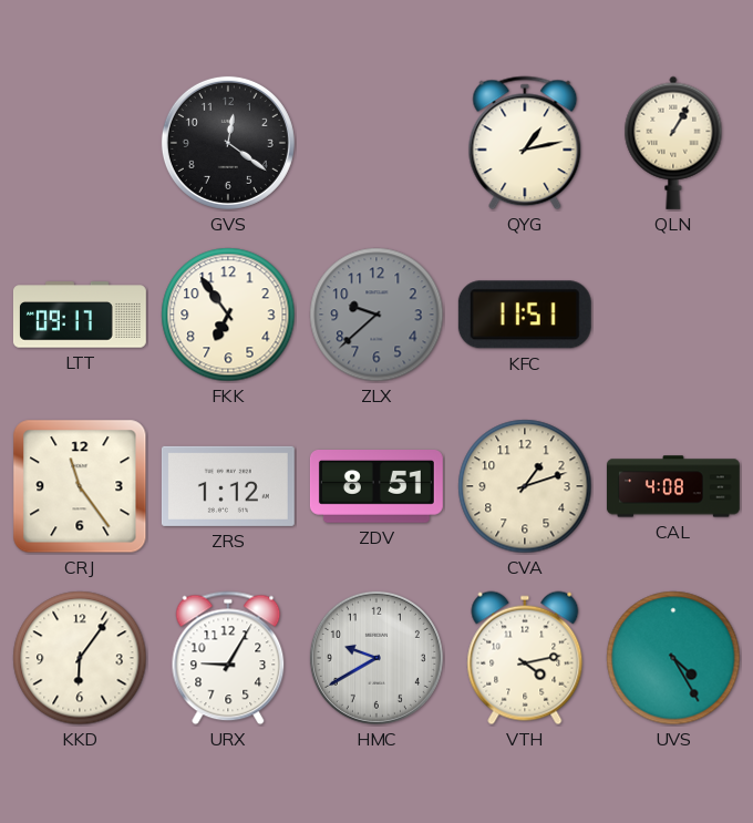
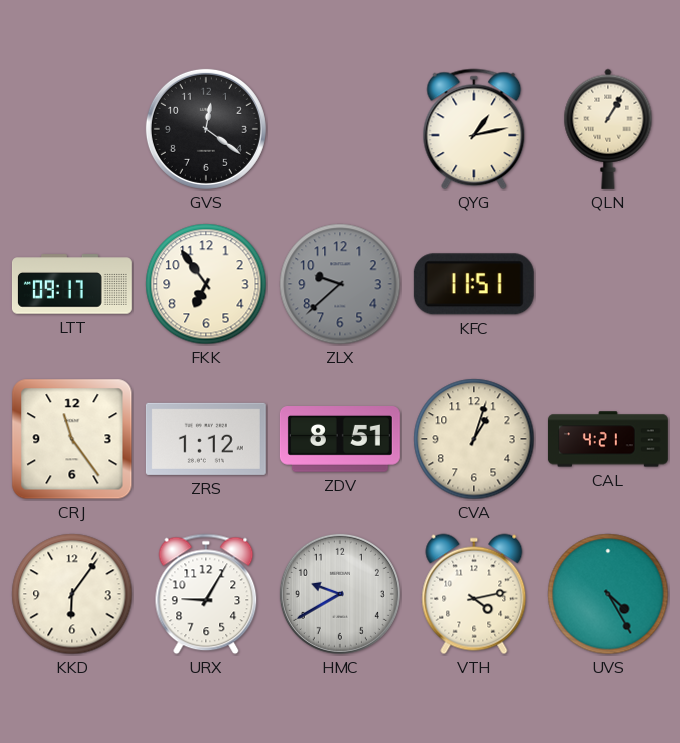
CVA: 1:12 -> 1:03
CAL: 4:08 -> 4:21
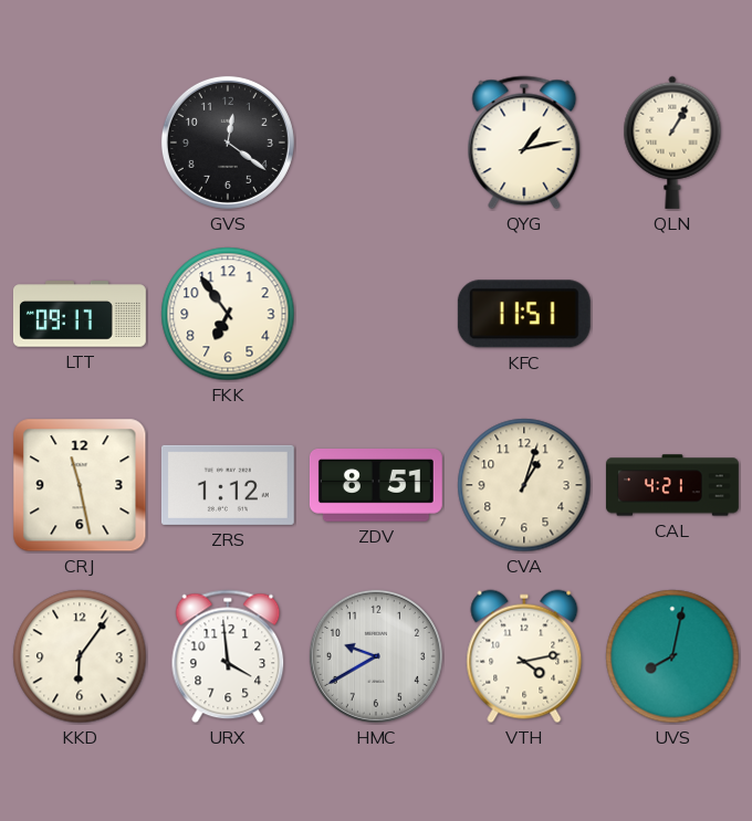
ZLX: 9:38 -> none
CRJ: 11:24 -> 11:28
URX: 9:05 -> 3:59
UVS: 4:25 -> 8:02
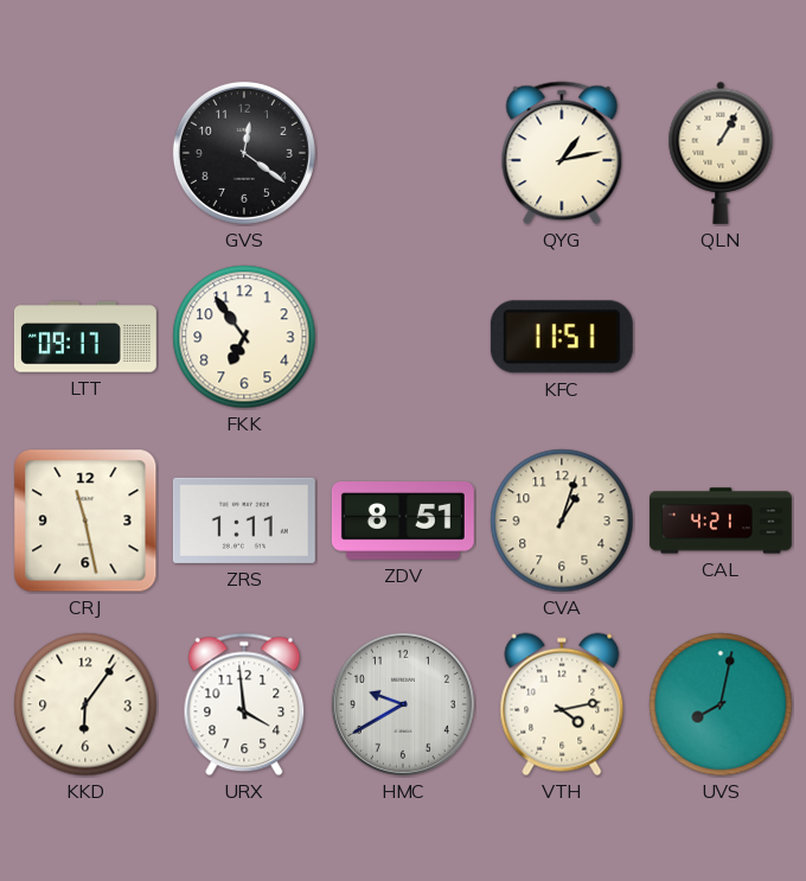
ZRS: 1:12 -> 1:11
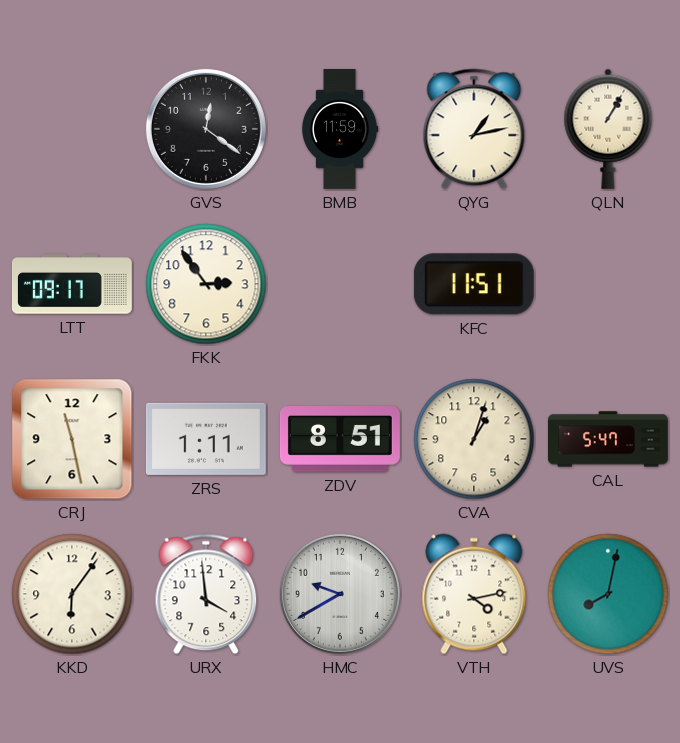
BMB: none -> 11:59
FKK: 6:54 -> 2:54
CAL: 4:21 -> 5:47
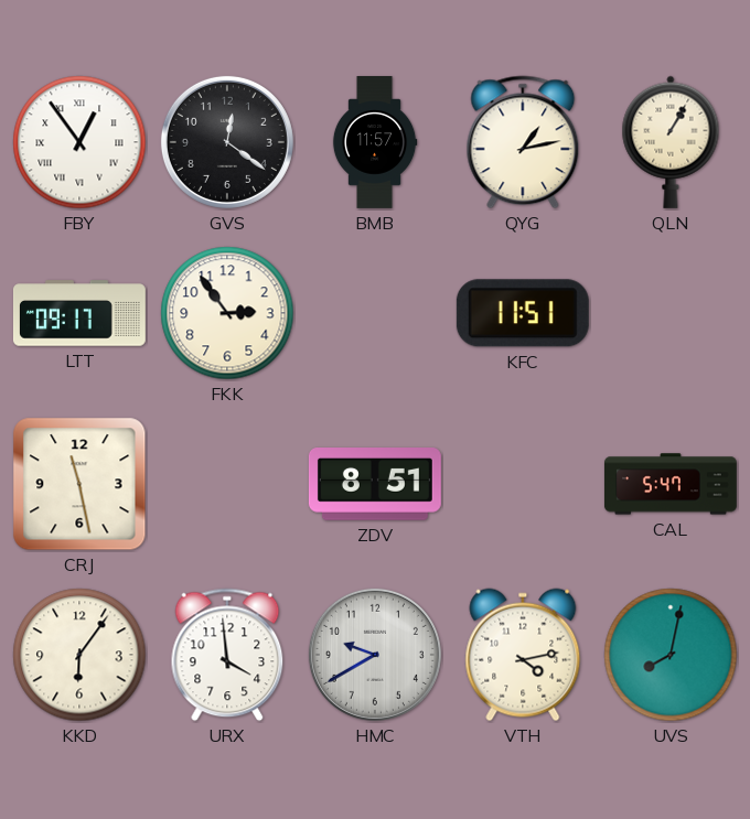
FBY: none -> 12:54
BMB: 11:59 -> 11:57
ZRS: 1:11 -> none
CVA: 1:03 -> none
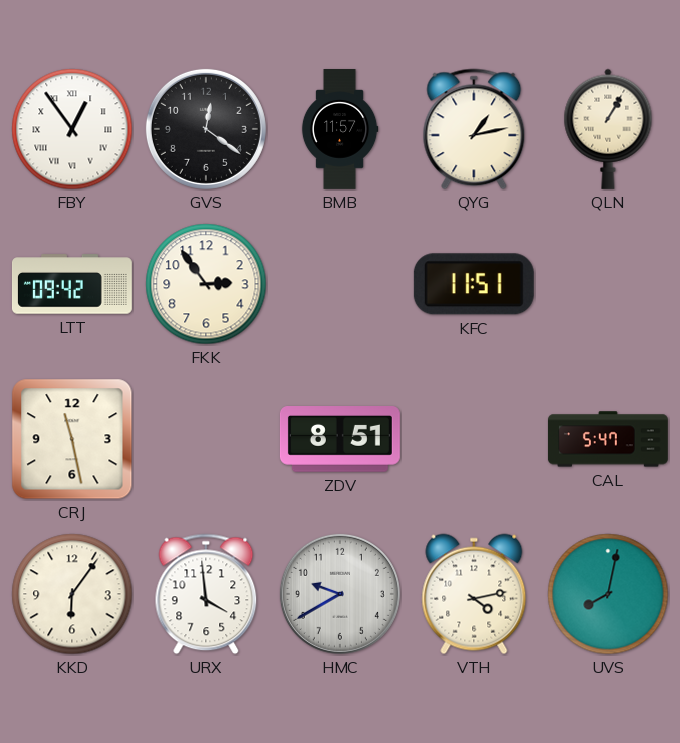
LTT: 09:17 -> 09:42
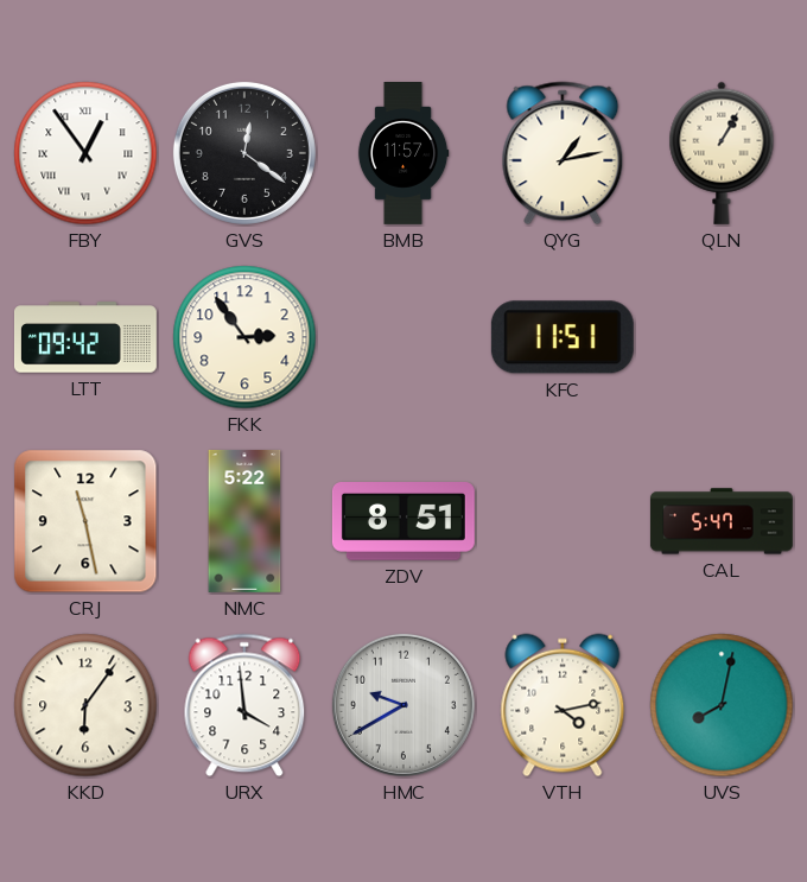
NMC: none -> 5:22
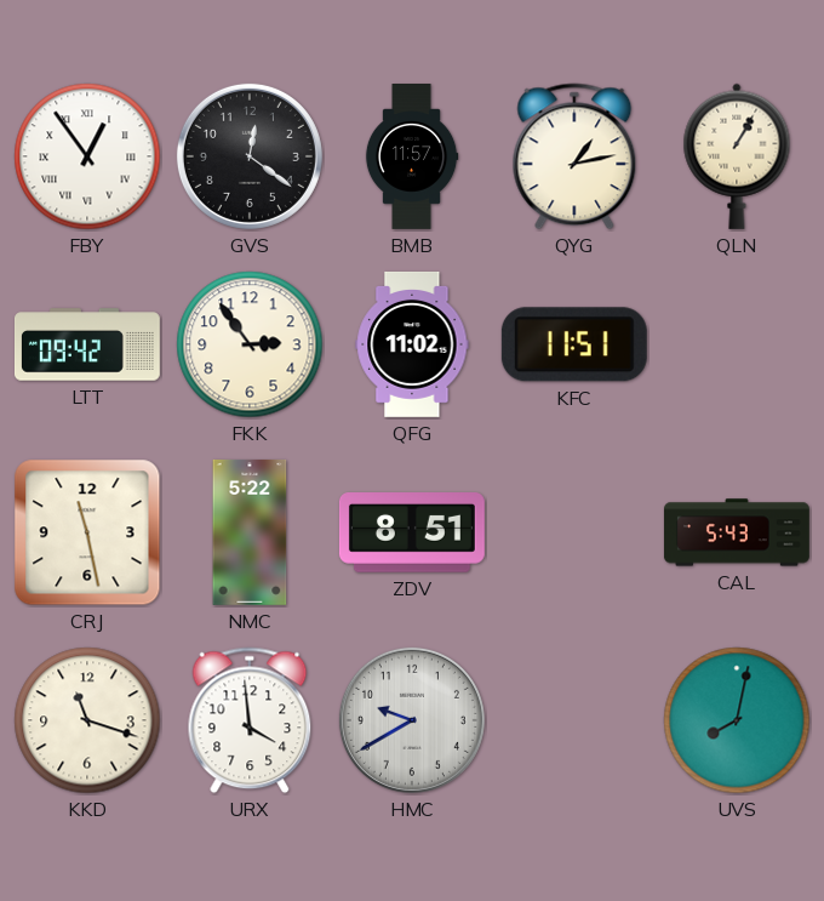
QFG: none -> 11:02
CAL: 5:47 -> 5:43
KKD: 6:06 -> 11:18
VTH: 4:13 -> none
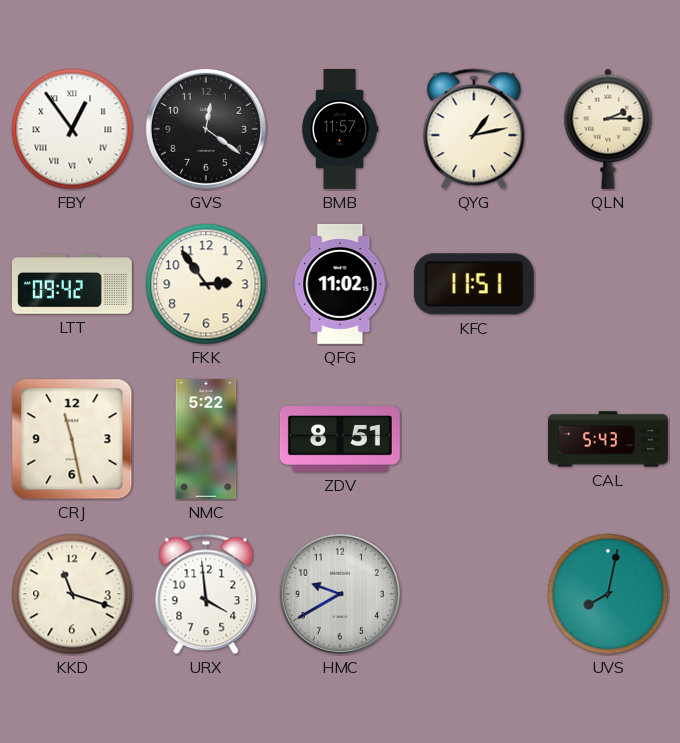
QLN: 1:05 -> 2:15
